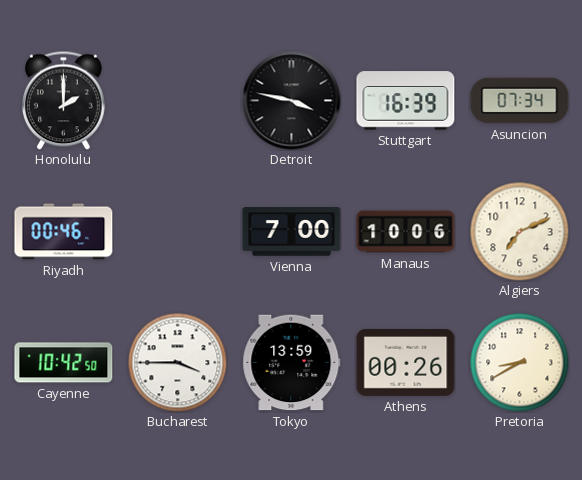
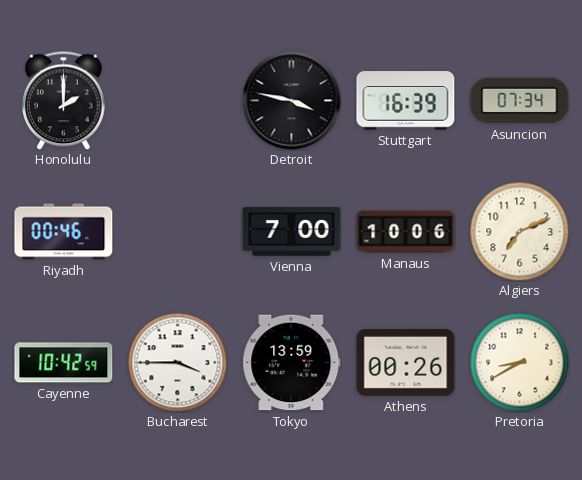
Cayenne: 10:42:50 -> 10:42:59
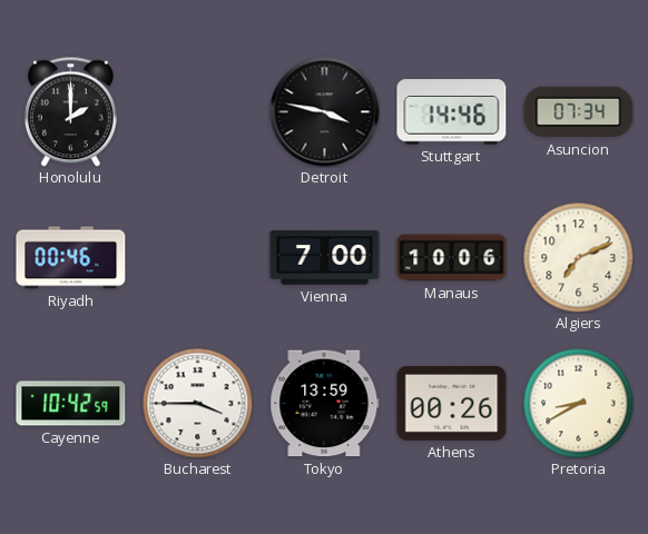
Stuttgart: 16:39 -> 14:46
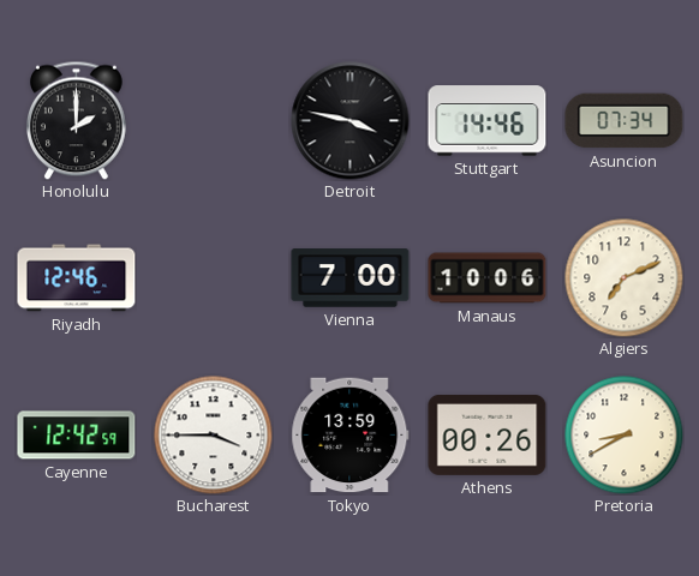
Riyadh: 00:46 -> 12:46
Cayenne: 10:42 -> 12:42
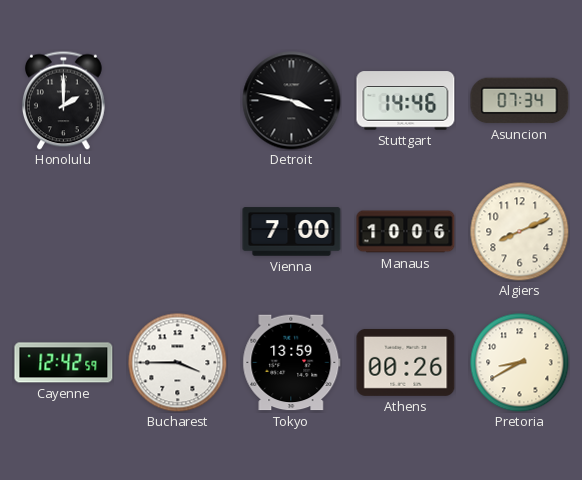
Riyadh: 12:46 -> none
Algiers: 7:11 -> 8:11
